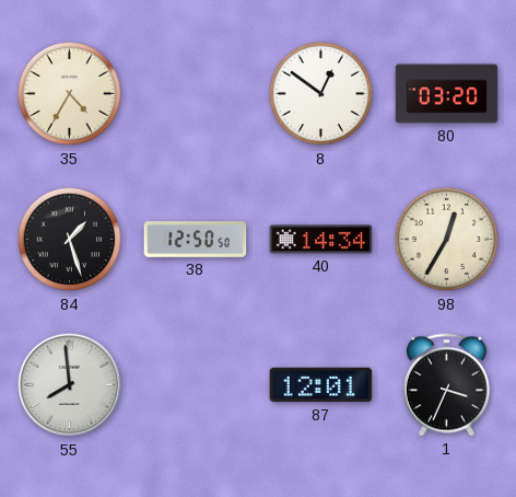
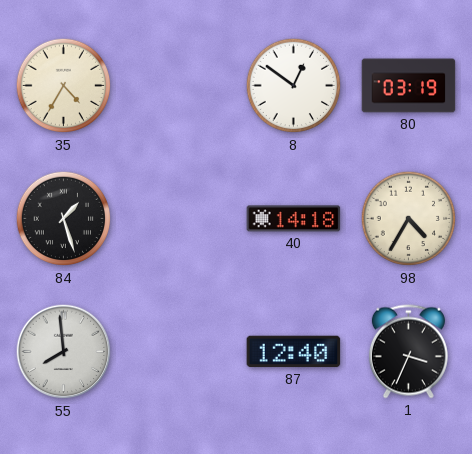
80: 03:20 -> 03:19
38: 12:50 -> none
40: 14:34 -> 14:18
98: 12:35 -> 4:35
87: 12:01 -> 12:40
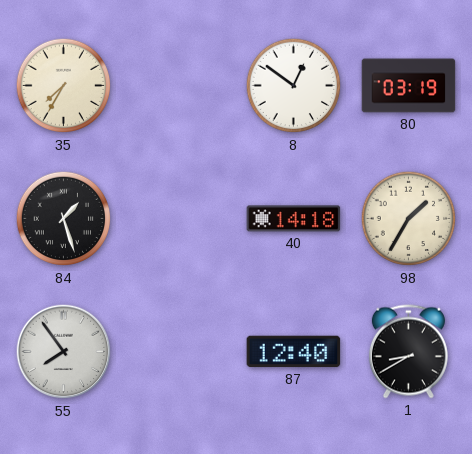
35: 4:35 -> 7:35
98: 4:35 -> 1:35
55: 7:59 -> 7:54
1: 3:34 -> 8:40
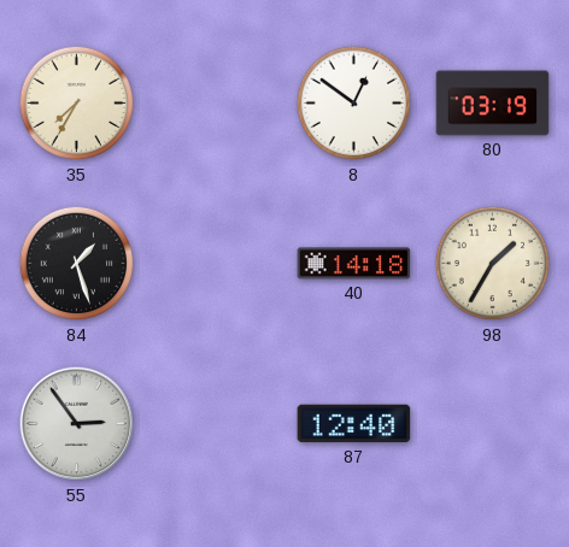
55: 7:54 -> 2:54
1: 8:40 -> none
